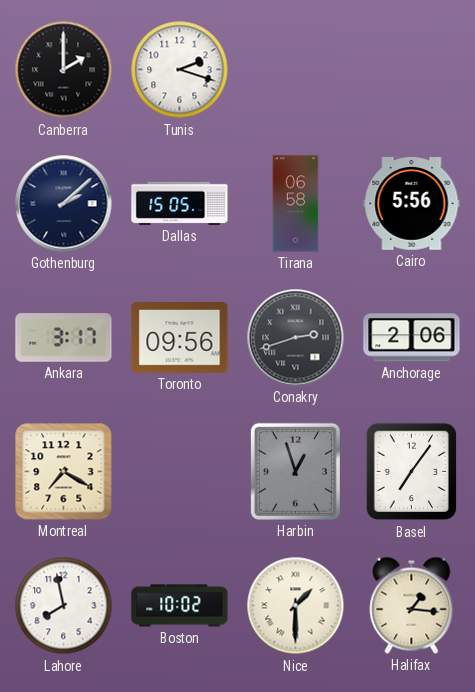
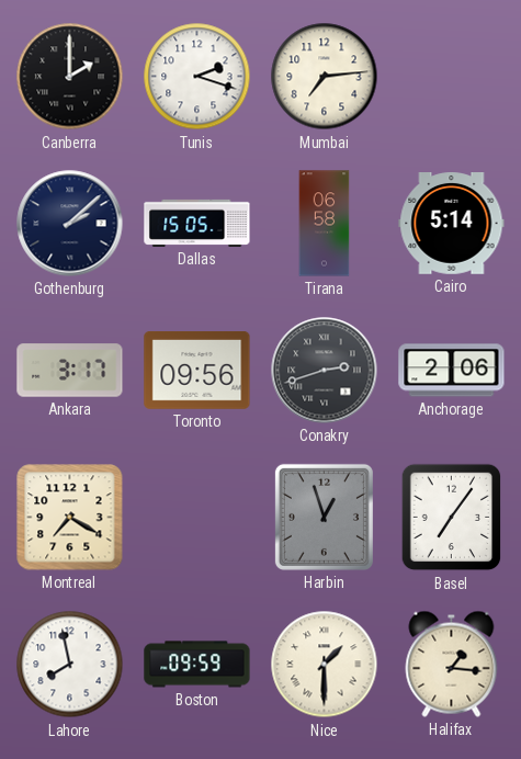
Mumbai: none -> 7:14
Cairo: 5:56 -> 5:14
Boston: 10:02 -> 09:59
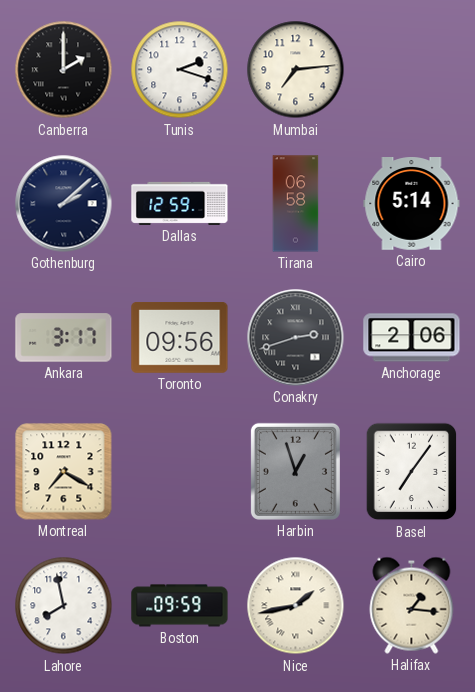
Dallas: 15:05 -> 12:59
Nice: 1:30 -> 1:43
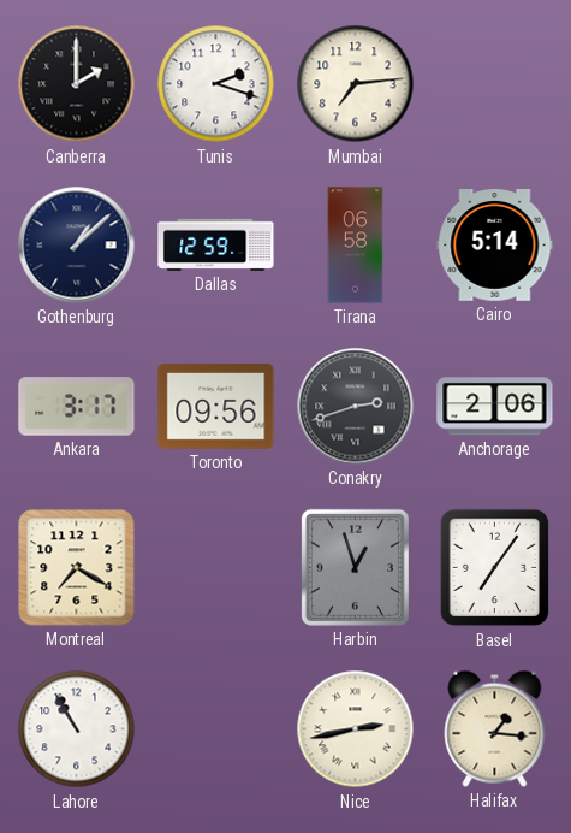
Gothenburg: 2:08 -> 1:08
Lahore: 7:58 -> 10:55
Boston: 09:59 -> none
Nice: 1:43 -> 2:43
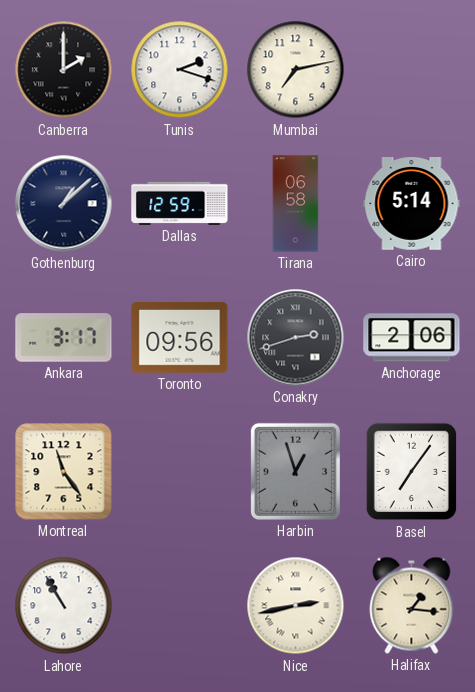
Mumbai: 7:14 -> 7:13
Montreal: 7:20 -> 11:24
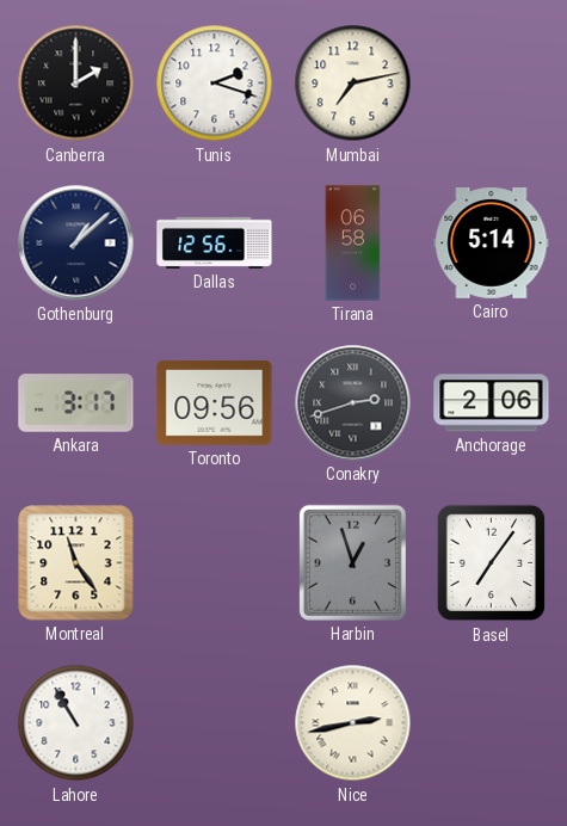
Dallas: 12:59 -> 12:56
Halifax: 1:16 -> none
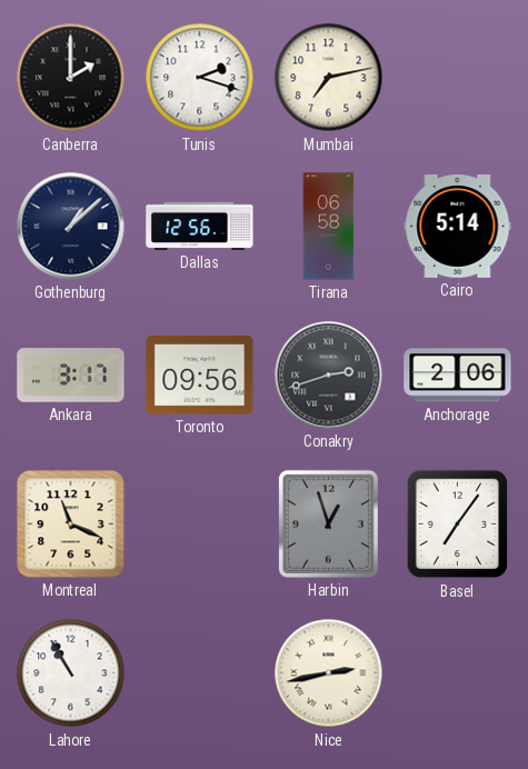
Montreal: 11:24 -> 11:19
